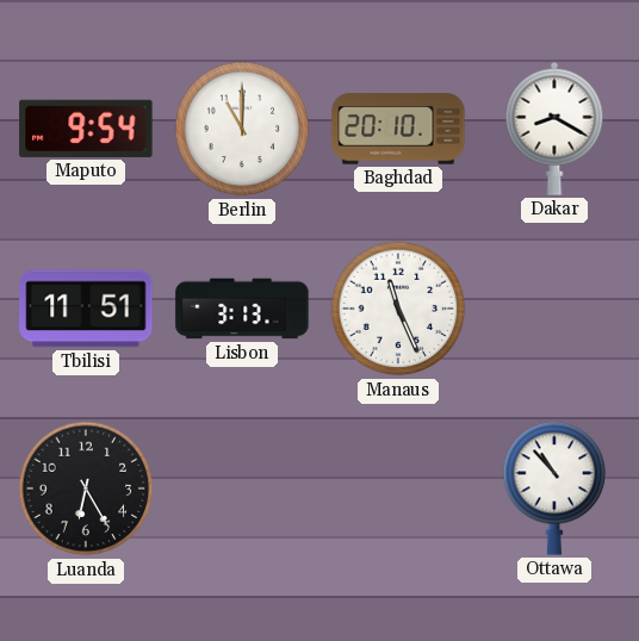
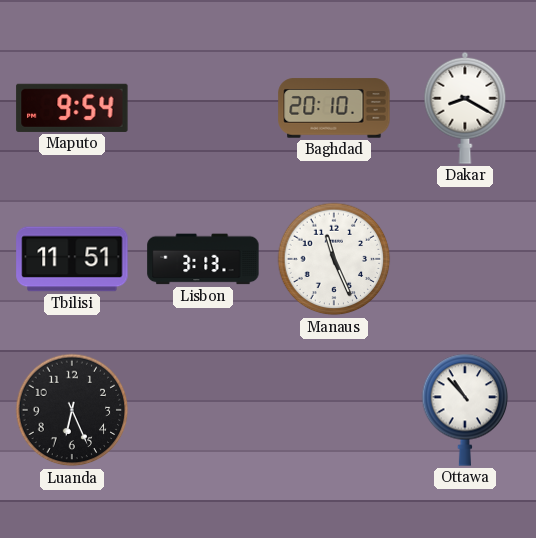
Berlin: 11:00 -> none
Luanda: 6:25 -> 6:26
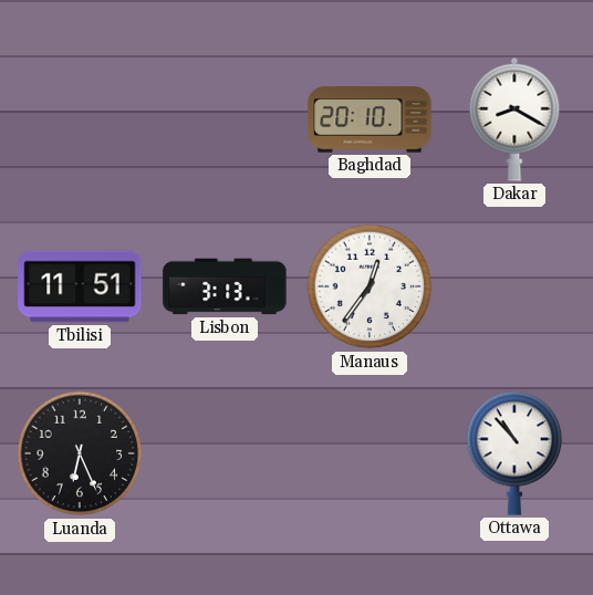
Maputo: 9:54 -> none
Manaus: 11:26 -> 12:36
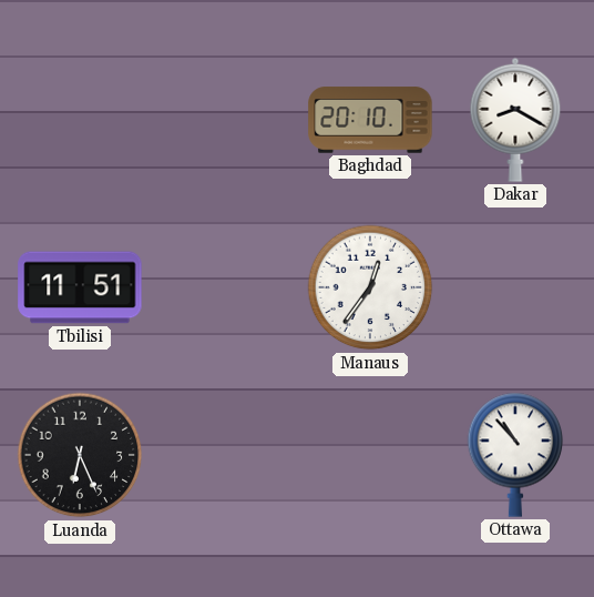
Lisbon: 3:13 -> none
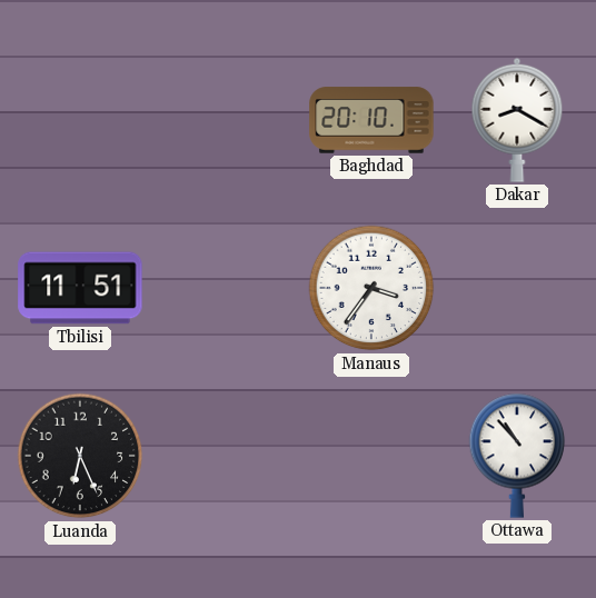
Manaus: 12:36 -> 3:36
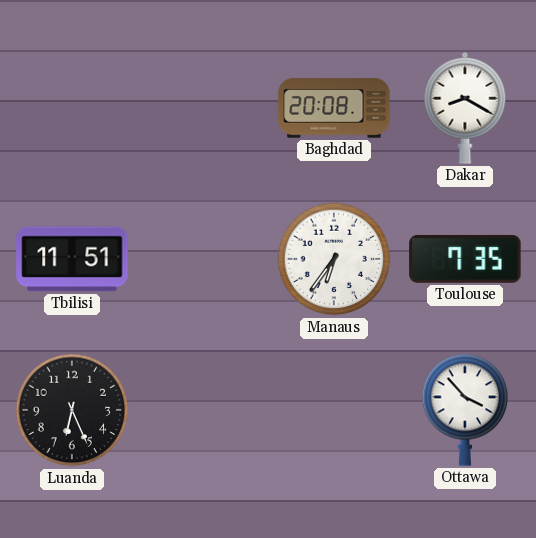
Baghdad: 20:10 -> 20:08
Manaus: 3:36 -> 6:36
Toulouse: none -> 7:35
Ottawa: 10:53 -> 3:53
